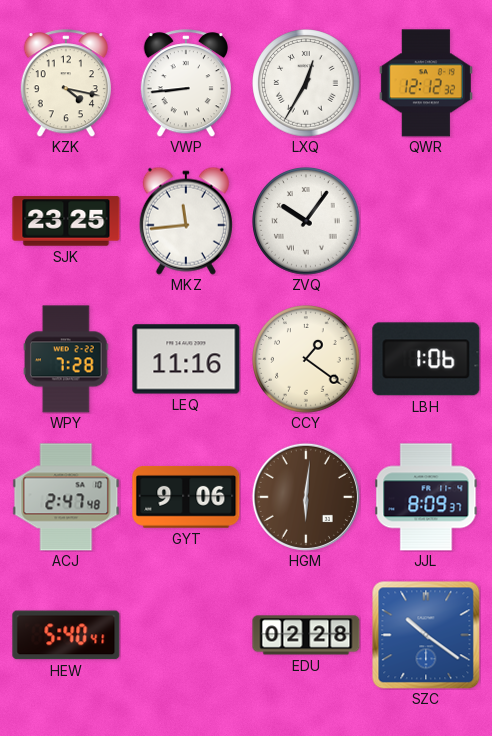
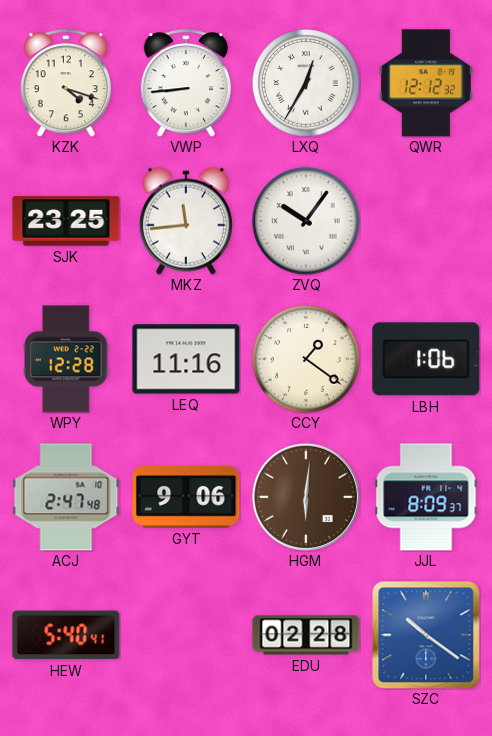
KZK: 4:17 -> 4:18
WPY: 7:28 -> 12:28
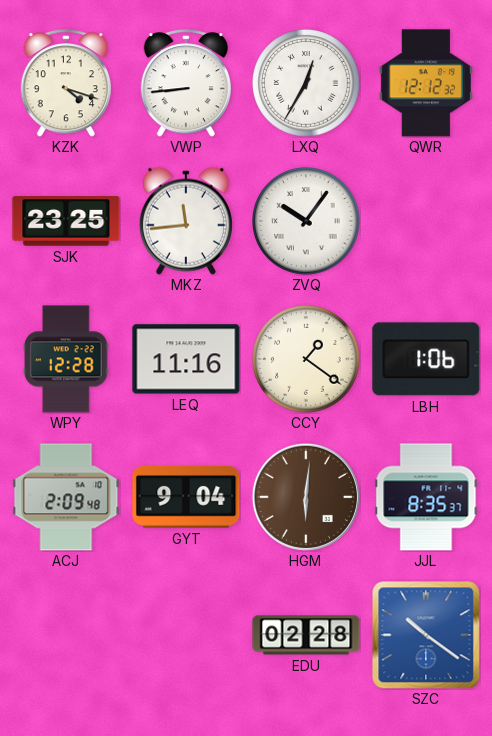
ACJ: 2:47 -> 2:09
GYT: 9:06 -> 9:04
JJL: 8:09 -> 8:35
HEW: 5:40 -> none
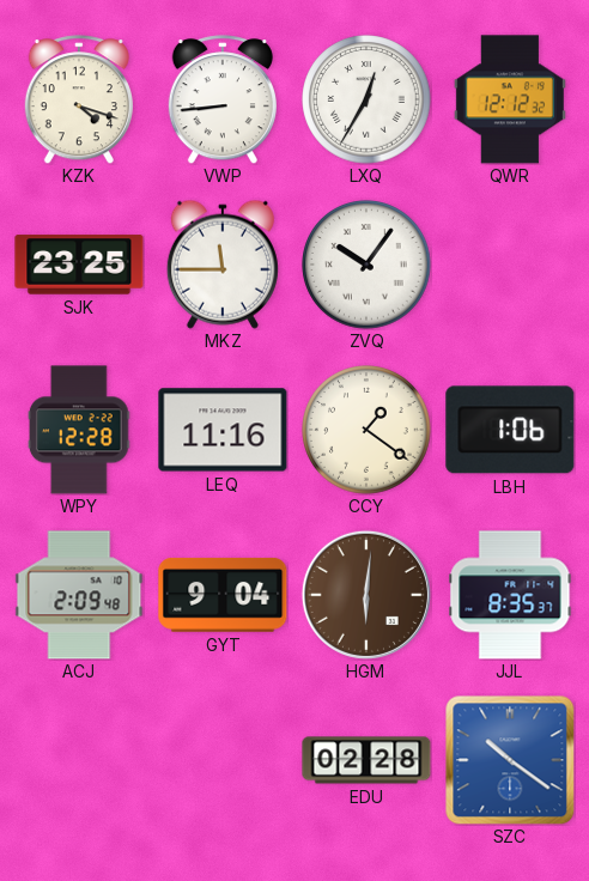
MKZ: 11:44 -> 11:45
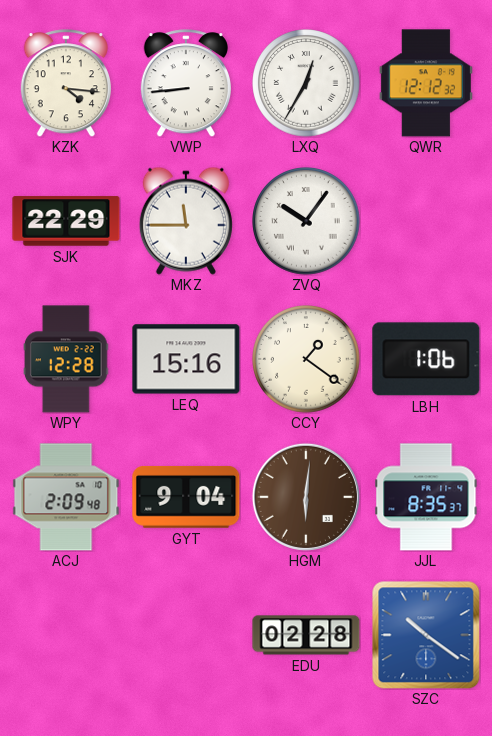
KZK: 4:18 -> 4:16
SJK: 23:25 -> 22:29
LEQ: 11:16 -> 15:16
